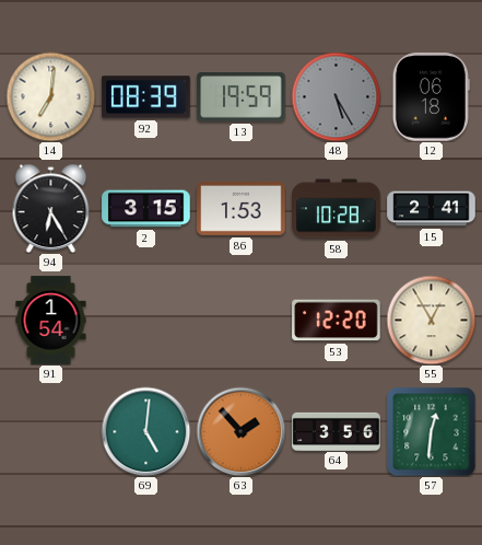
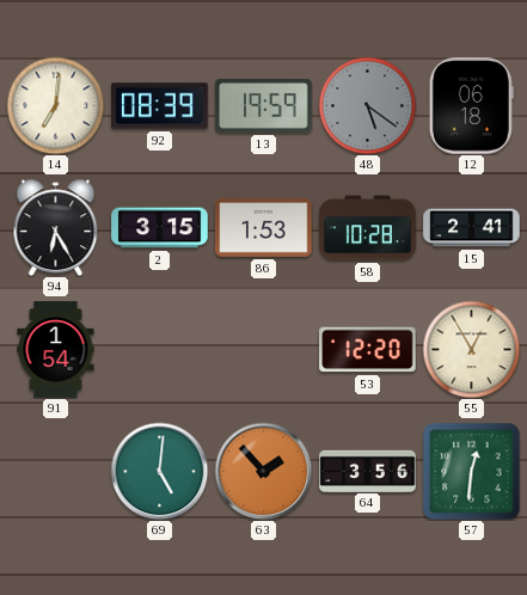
48: 5:25 -> 5:21
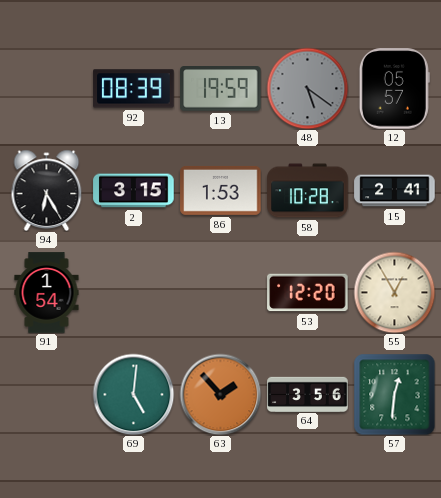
14: 7:01 -> none
12: 06:18 -> 05:57
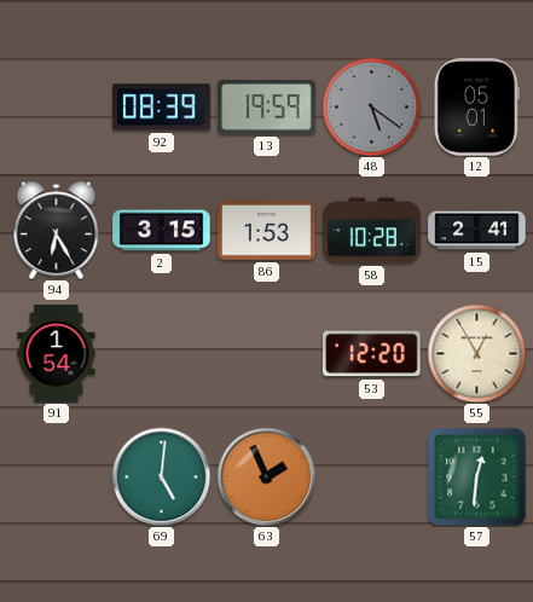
12: 05:57 -> 05:01
63: 1:53 -> 1:56
64: 3:56 -> none
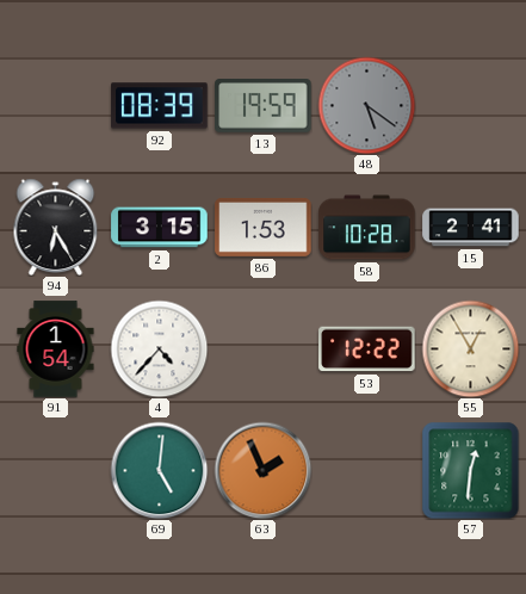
12: 05:01 -> none
4: none -> 4:37
53: 12:20 -> 12:22
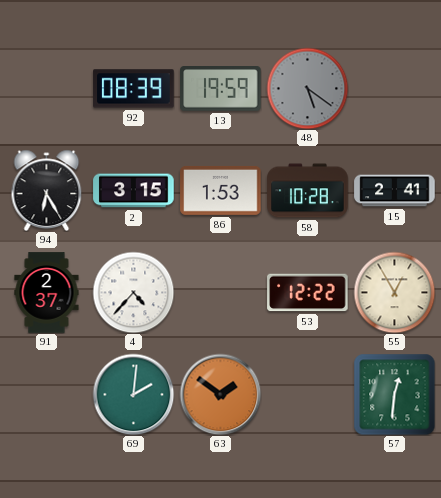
91: 1:54 -> 2:37
69: 5:01 -> 2:01
63: 1:56 -> 1:51
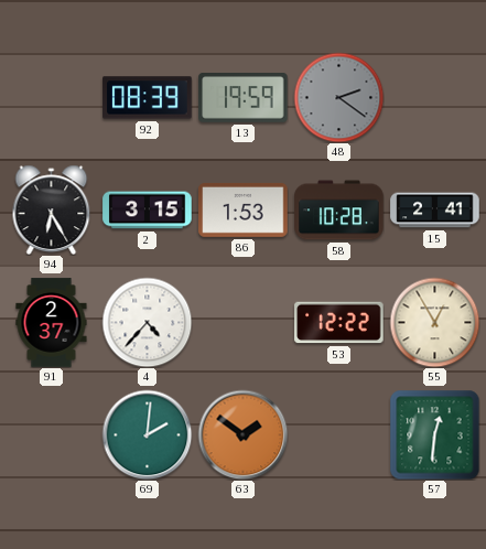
48: 5:21 -> 2:21
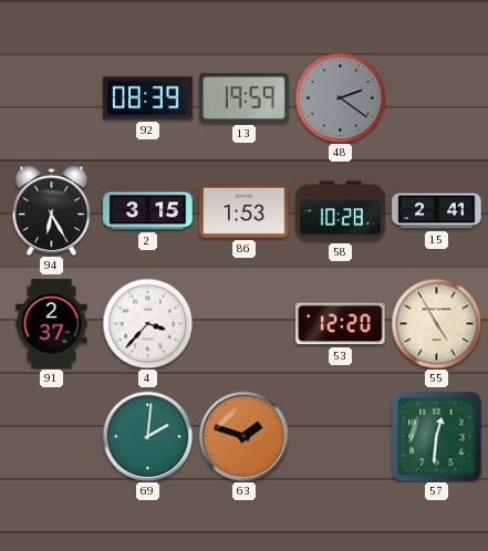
4: 4:37 -> 3:37
53: 12:22 -> 12:20
55: 12:55 -> 4:55
63: 1:51 -> 1:48
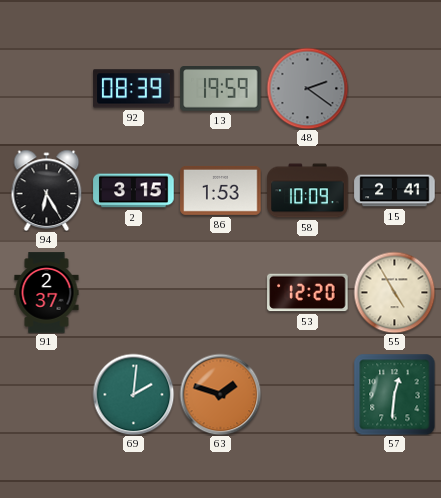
58: 10:28 -> 10:09
4: 3:37 -> none
